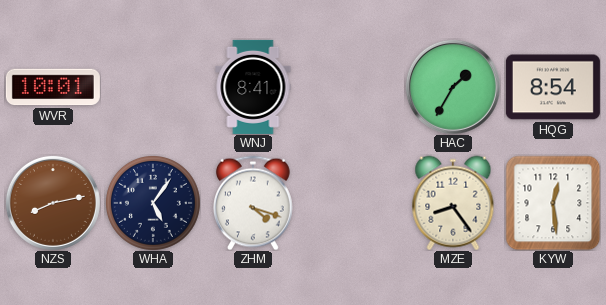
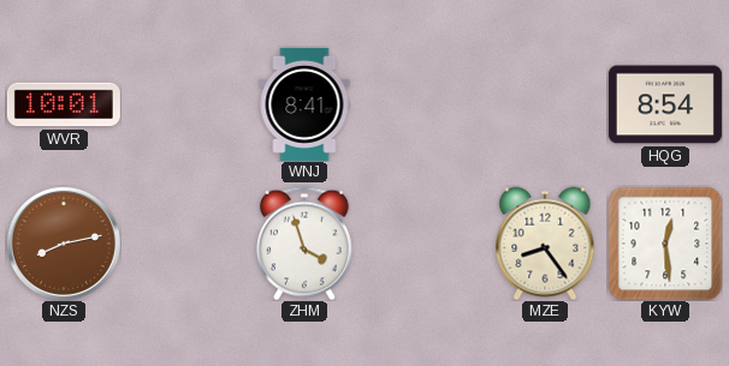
HAC: 1:35 -> none
WHA: 5:06 -> none
ZHM: 4:18 -> 3:57
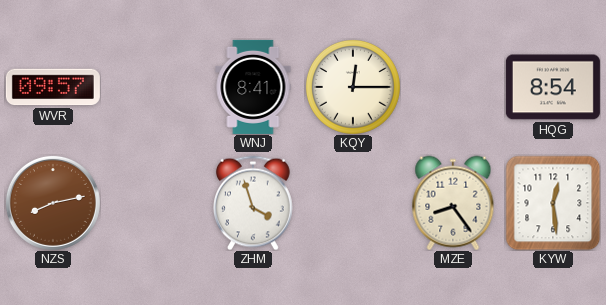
WVR: 10:01 -> 09:57
KQY: none -> 12:15
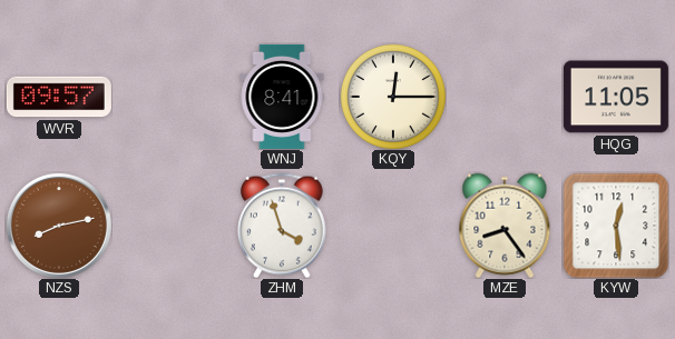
HQG: 8:54 -> 11:05
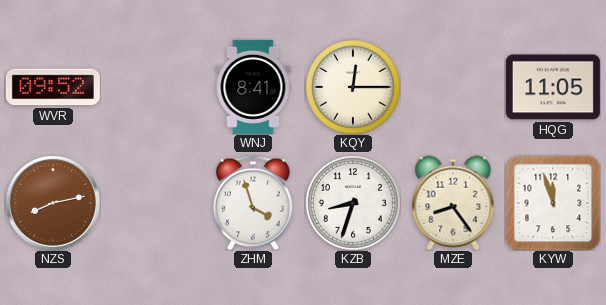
WVR: 09:57 -> 09:52
KZB: none -> 8:33
KYW: 12:29 -> 11:57
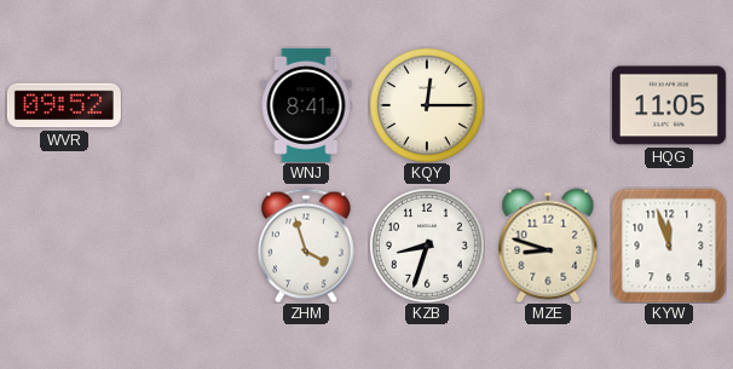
NZS: 8:13 -> none
MZE: 8:24 -> 8:48
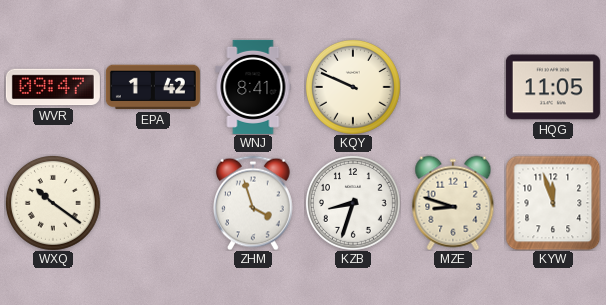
WVR: 09:52 -> 09:47
EPA: none -> 1:42
KQY: 12:15 -> 9:49
WXQ: none -> 10:21
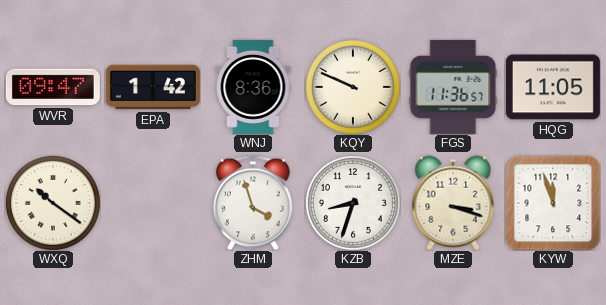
WNJ: 8:41 -> 8:36
FGS: none -> 11:36
MZE: 8:48 -> 3:18
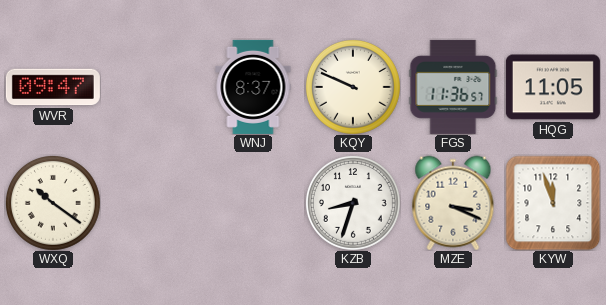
EPA: 1:42 -> none
WNJ: 8:36 -> 8:37
ZHM: 3:57 -> none
MZE: 3:18 -> 3:19
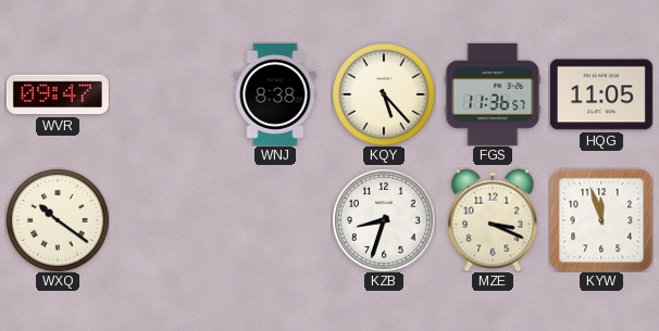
WNJ: 8:37 -> 8:38
KQY: 9:49 -> 5:23
